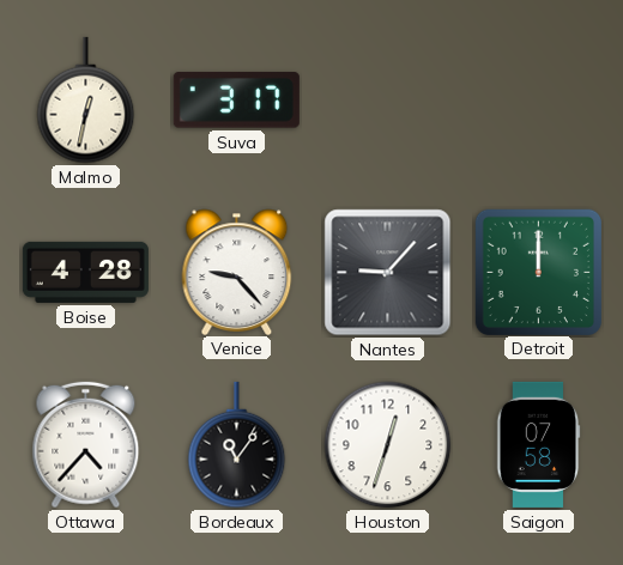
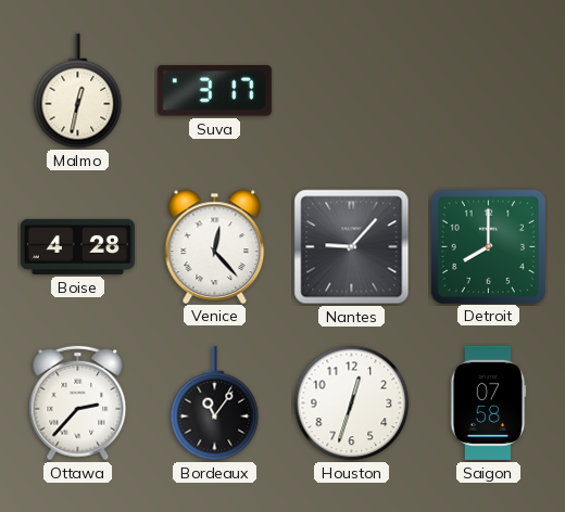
Venice: 9:23 -> 12:23
Detroit: 12:00 -> 8:00
Ottawa: 4:37 -> 2:37
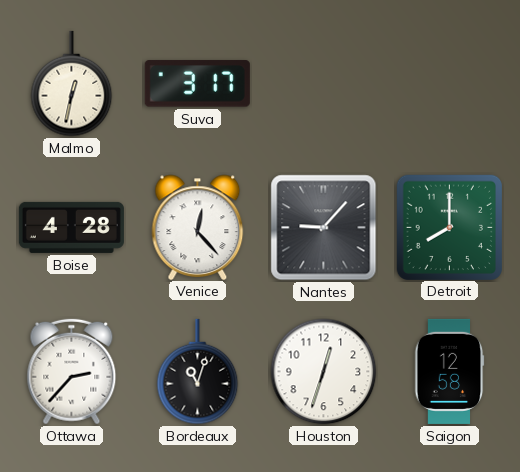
Bordeaux: 11:06 -> 11:03
Saigon: 07:58 -> 12:58
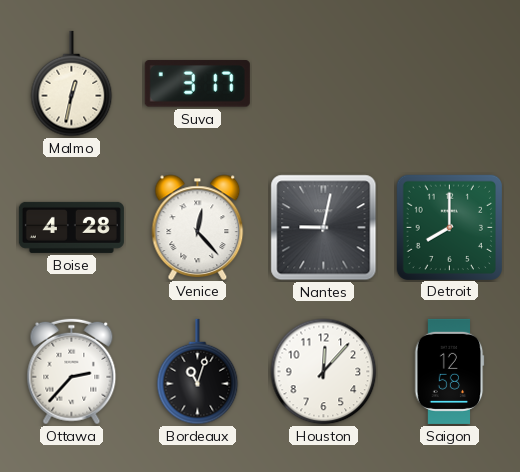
Nantes: 9:07 -> 9:02
Houston: 12:33 -> 12:07
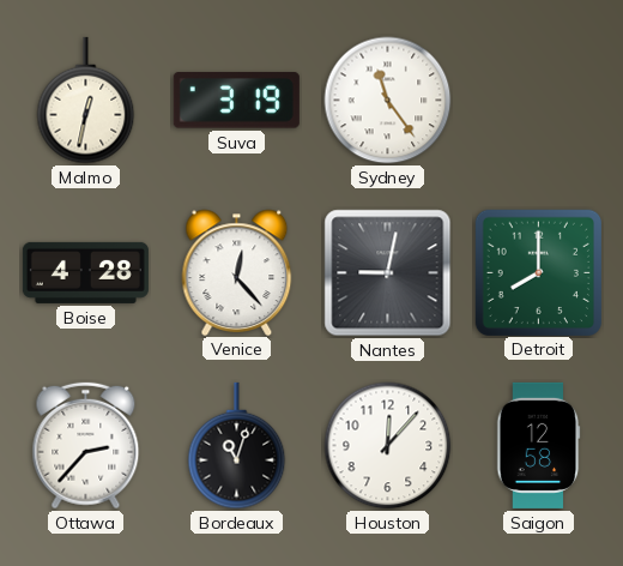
Suva: 3:17 -> 3:19
Sydney: none -> 11:24
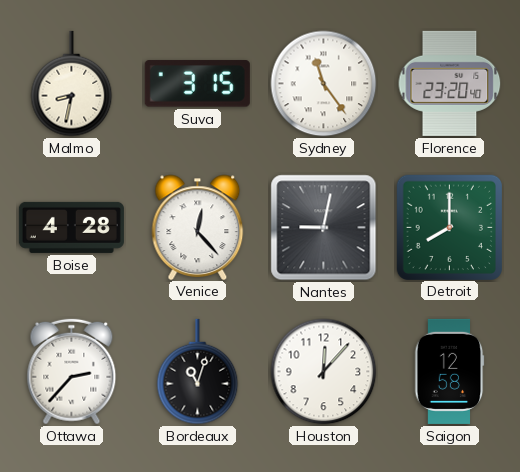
Malmo: 12:32 -> 8:32
Suva: 3:19 -> 3:15
Florence: none -> 23:20
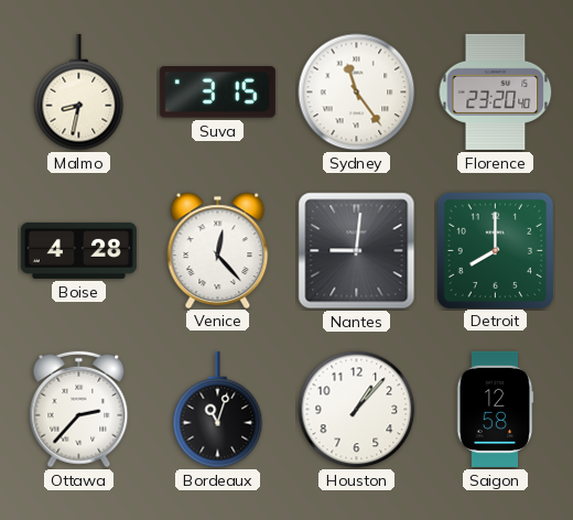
Nantes: 9:02 -> 9:01
Houston: 12:07 -> 1:07
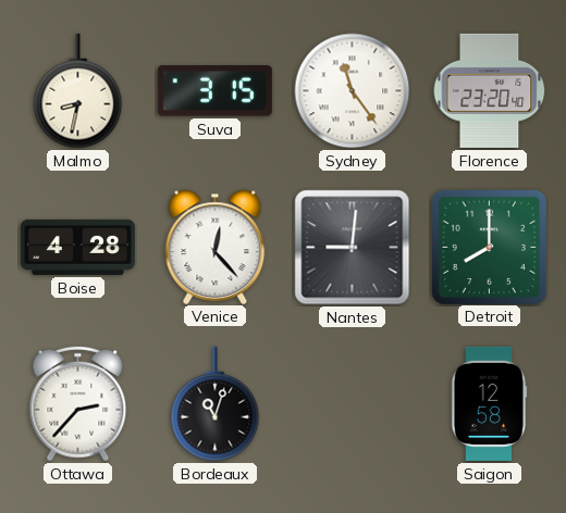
Houston: 1:07 -> none
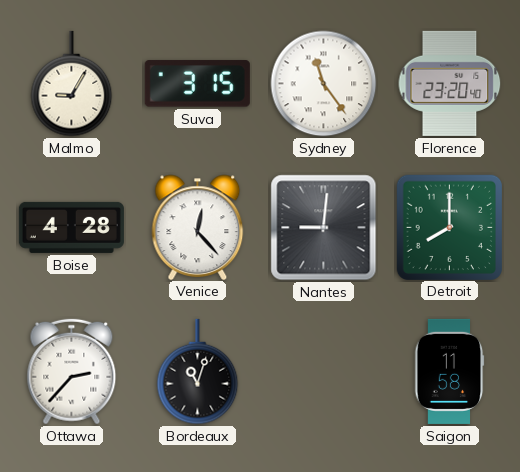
Malmo: 8:32 -> 9:05
Saigon: 12:58 -> 11:58
